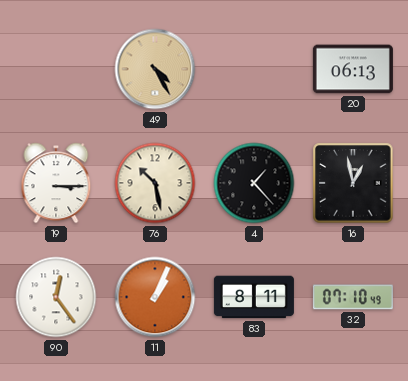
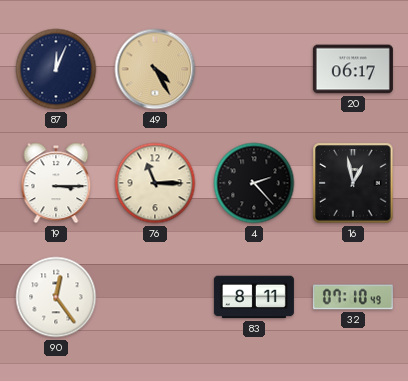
87: none -> 12:04
20: 06:13 -> 06:17
76: 10:28 -> 11:15
4: 1:23 -> 2:23
11: 1:04 -> none
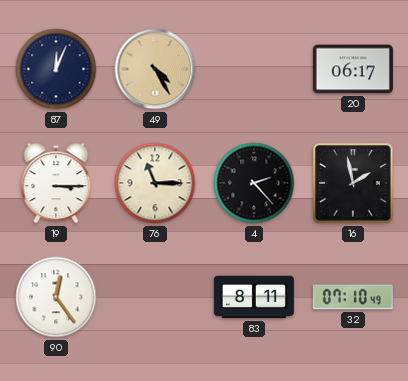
16: 12:58 -> 1:58
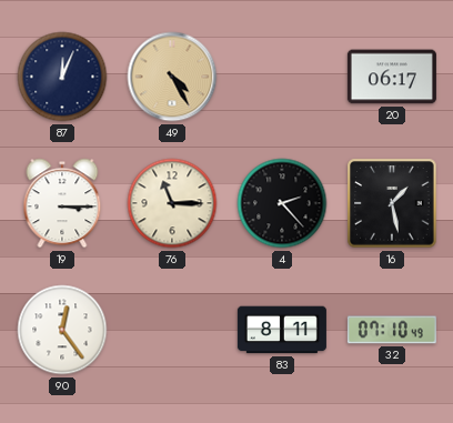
16: 1:58 -> 1:28
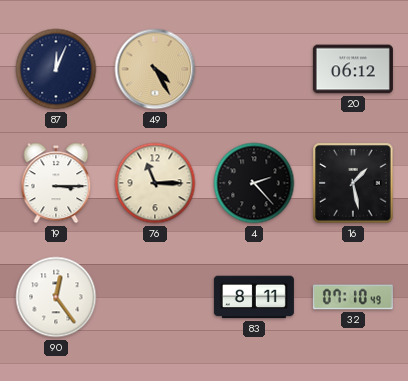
20: 06:17 -> 06:12
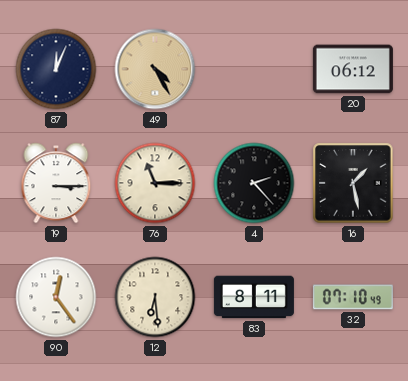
12: none -> 6:29
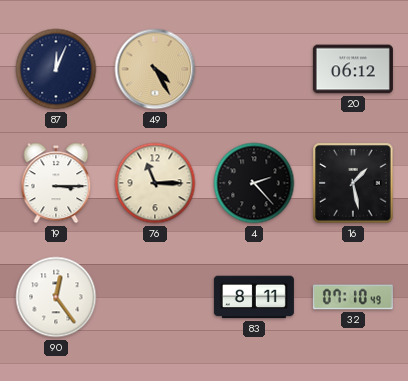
12: 6:29 -> none
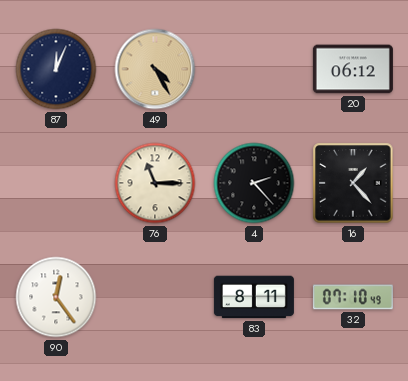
19: 3:15 -> none
16: 1:28 -> 1:23
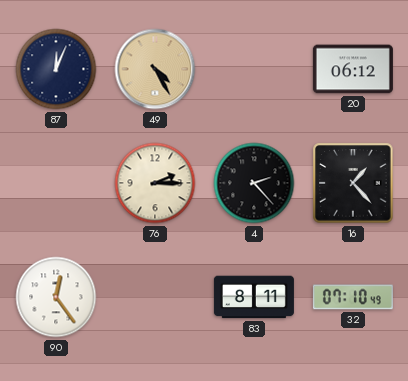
76: 11:15 -> 2:15
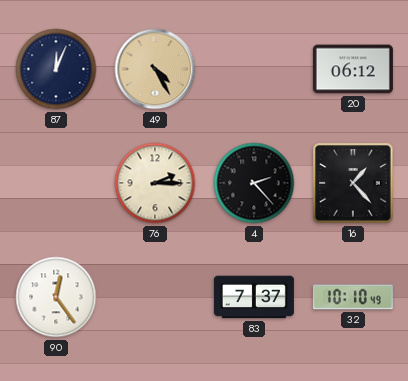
83: 8:11 -> 7:37
32: 07:10 -> 10:10
